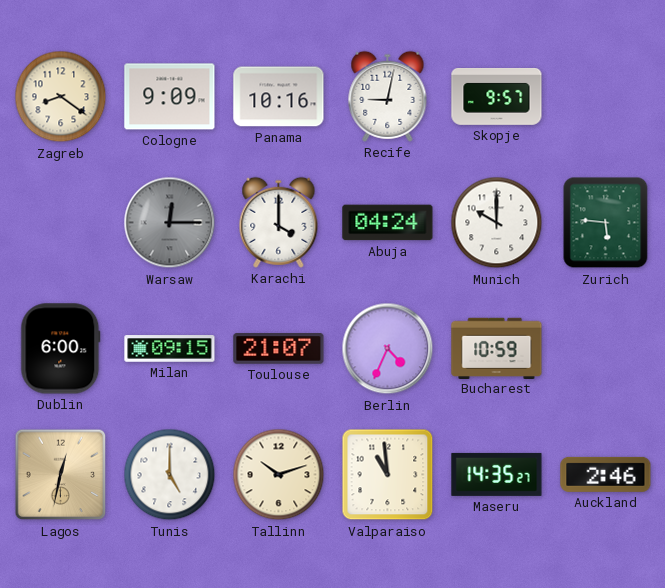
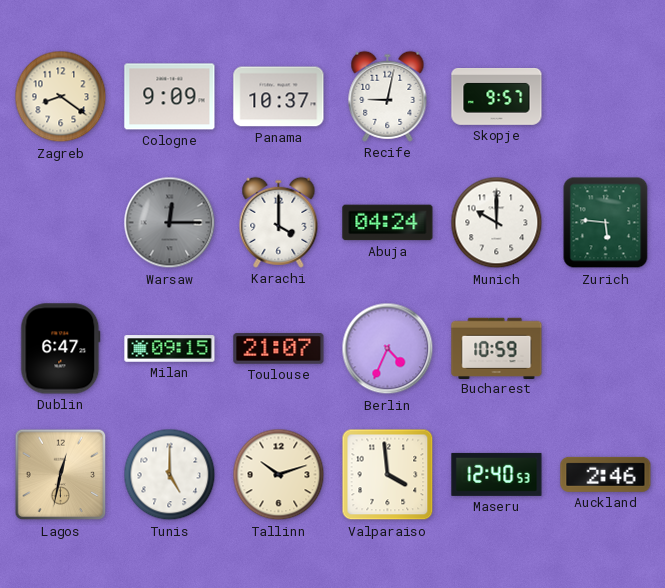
Panama: 10:16 -> 10:37
Dublin: 6:00 -> 6:47
Valparaiso: 10:59 -> 3:59
Maseru: 14:35 -> 12:40
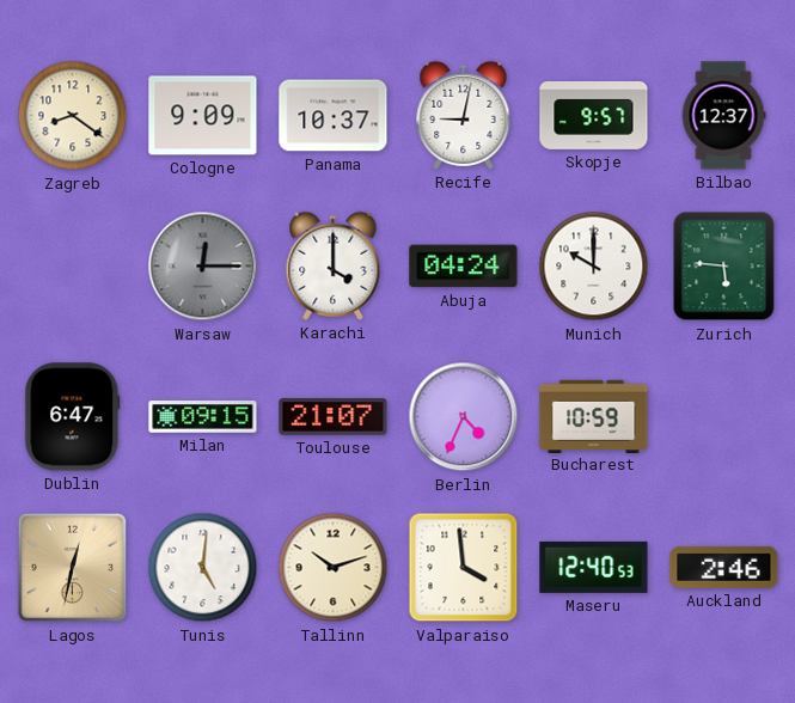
Bilbao: none -> 12:37
Tunis: 5:00 -> 5:01
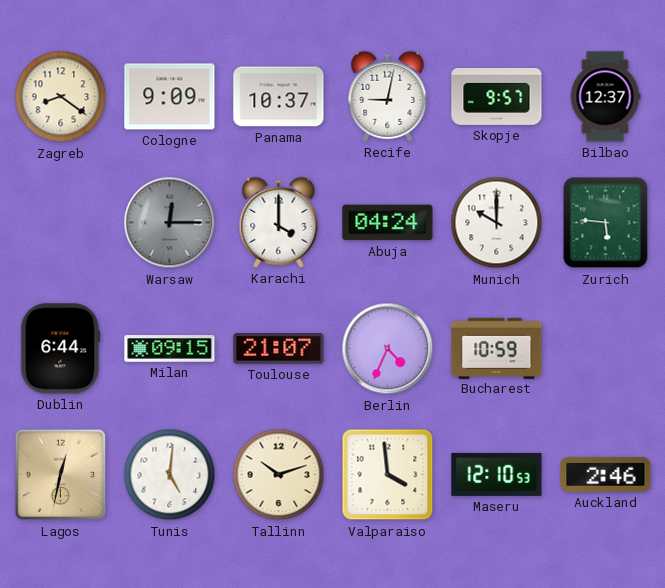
Dublin: 6:47 -> 6:44
Maseru: 12:40 -> 12:10
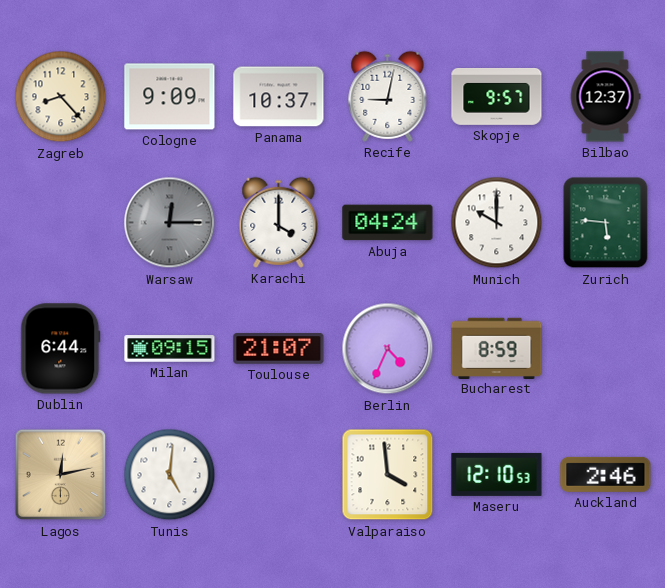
Zagreb: 8:21 -> 8:23
Bucharest: 10:59 -> 8:59
Lagos: 12:32 -> 12:13
Tallinn: 10:12 -> none
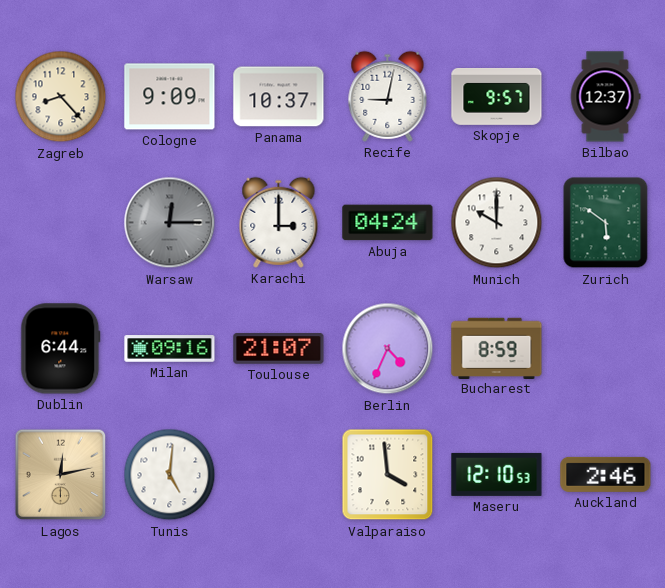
Karachi: 4:00 -> 3:00
Zurich: 5:46 -> 5:51
Milan: 09:15 -> 09:16
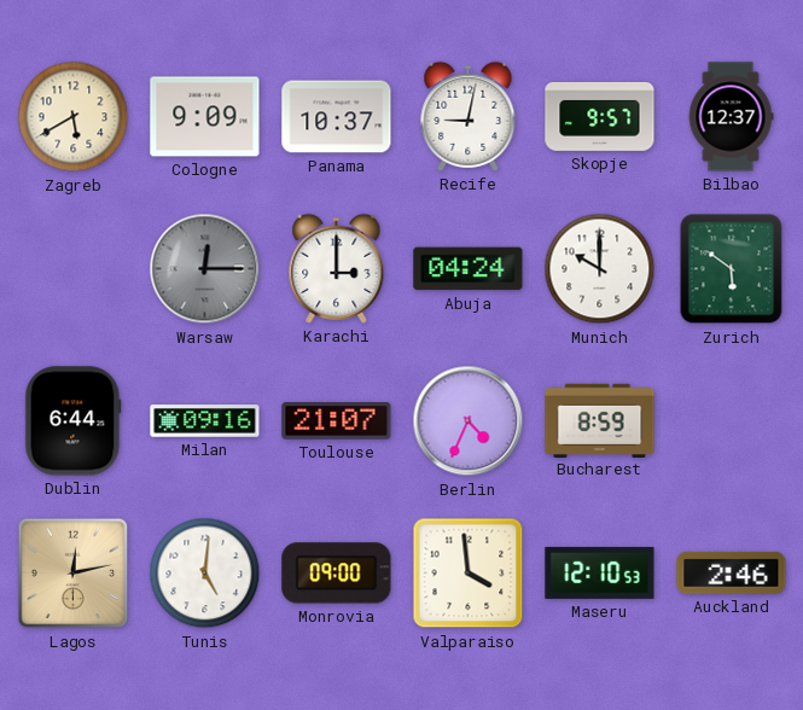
Zagreb: 8:23 -> 5:40
Monrovia: none -> 09:00
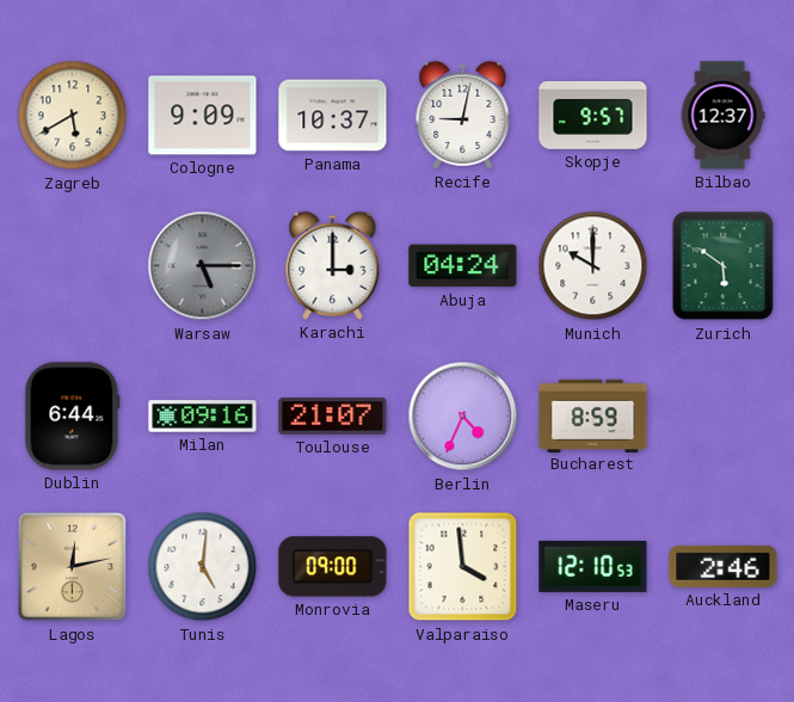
Warsaw: 12:15 -> 5:15
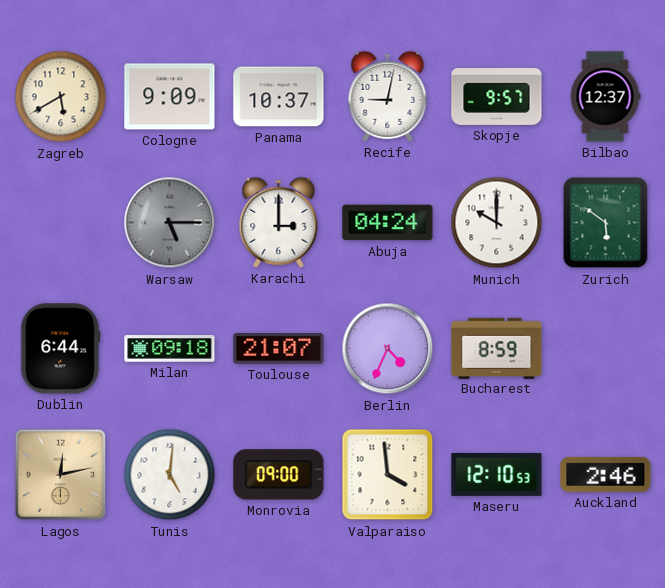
Milan: 09:16 -> 09:18
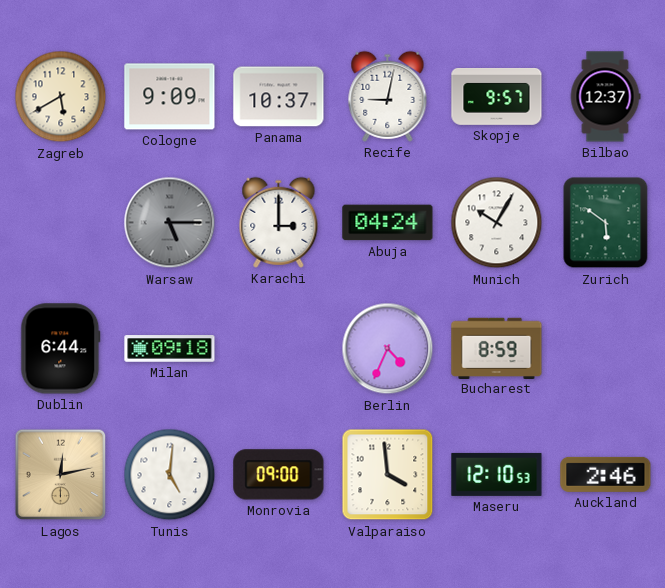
Munich: 10:00 -> 10:05
Toulouse: 21:07 -> none
